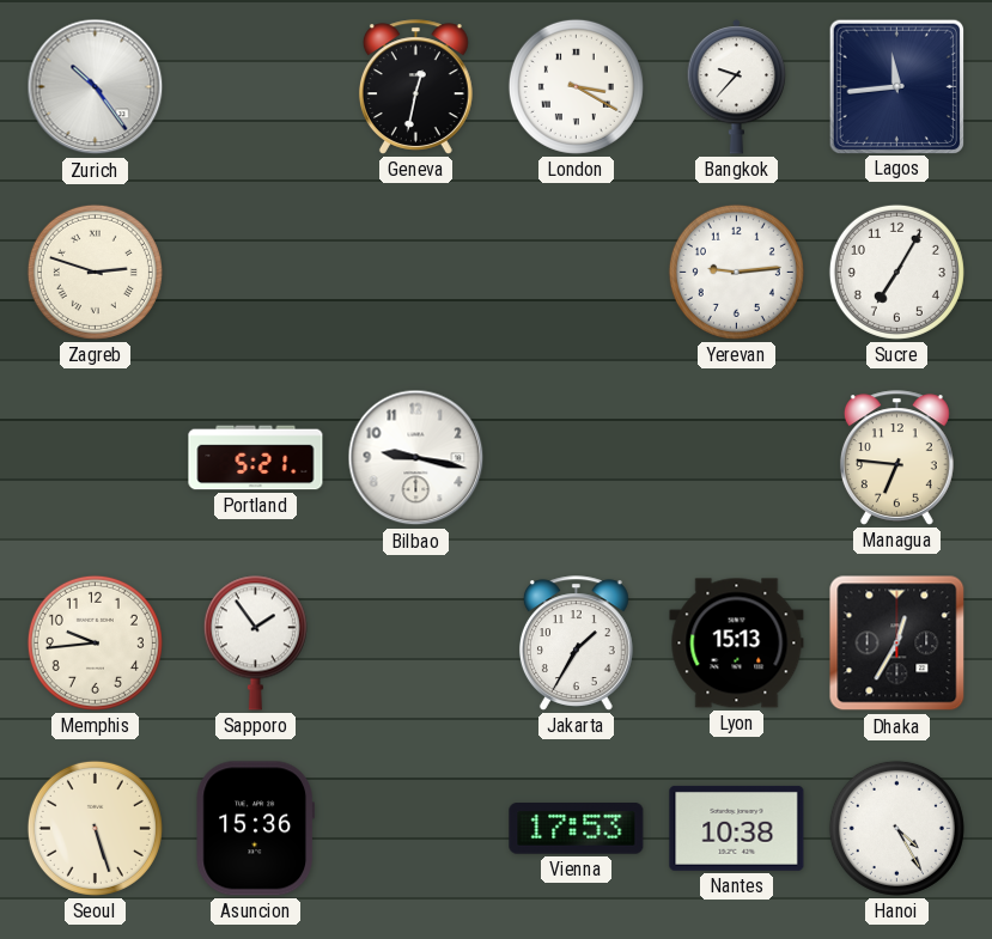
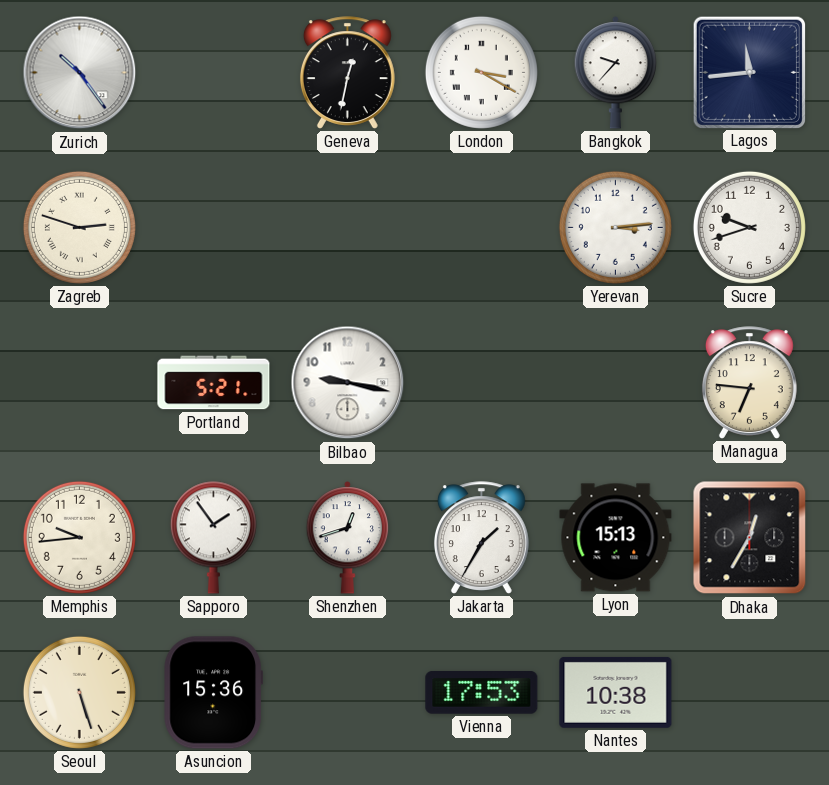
Yerevan: 9:14 -> 3:14
Sucre: 7:05 -> 9:42
Shenzhen: none -> 12:42
Hanoi: 4:25 -> none
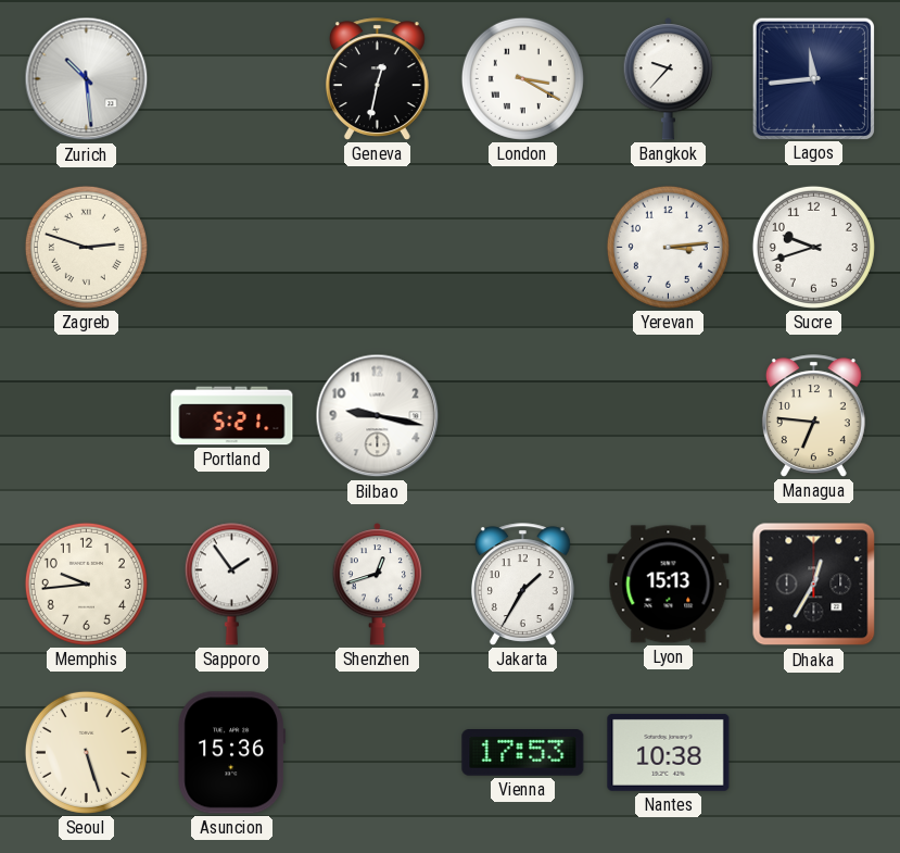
Zurich: 10:24 -> 10:29
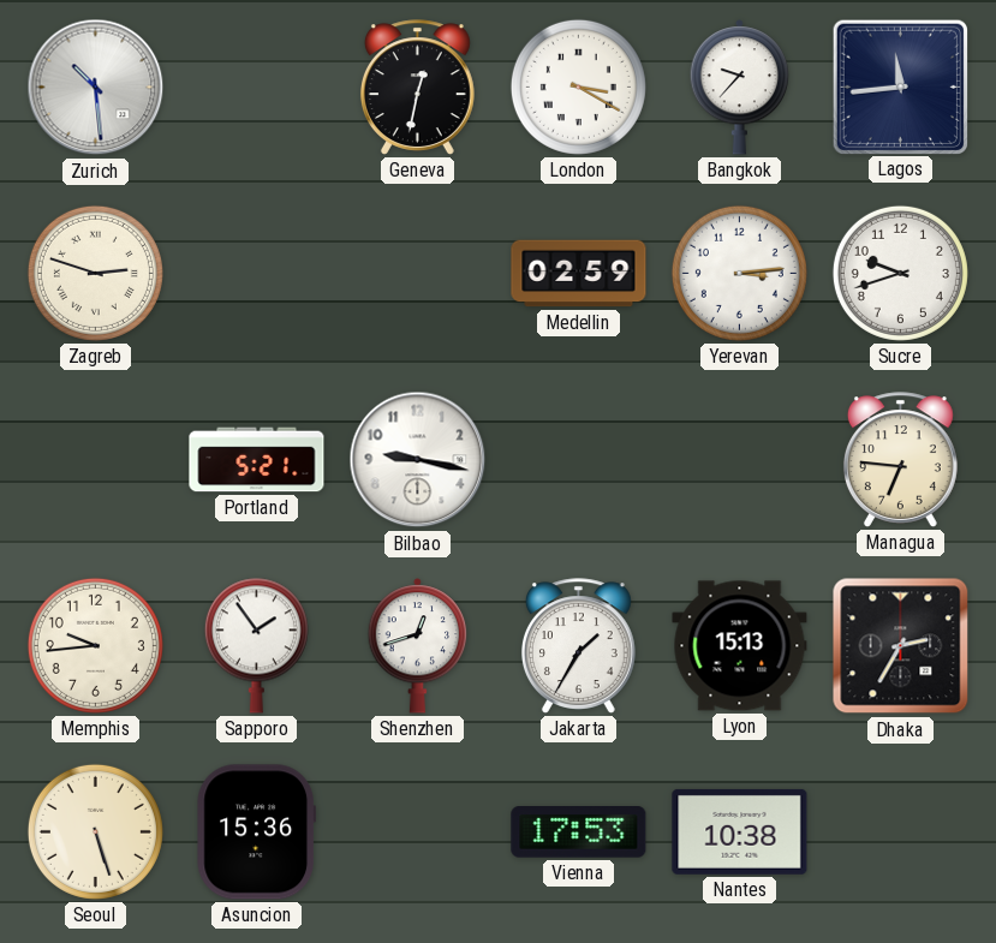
Medellin: none -> 02:59
Dhaka: 12:35 -> 2:35
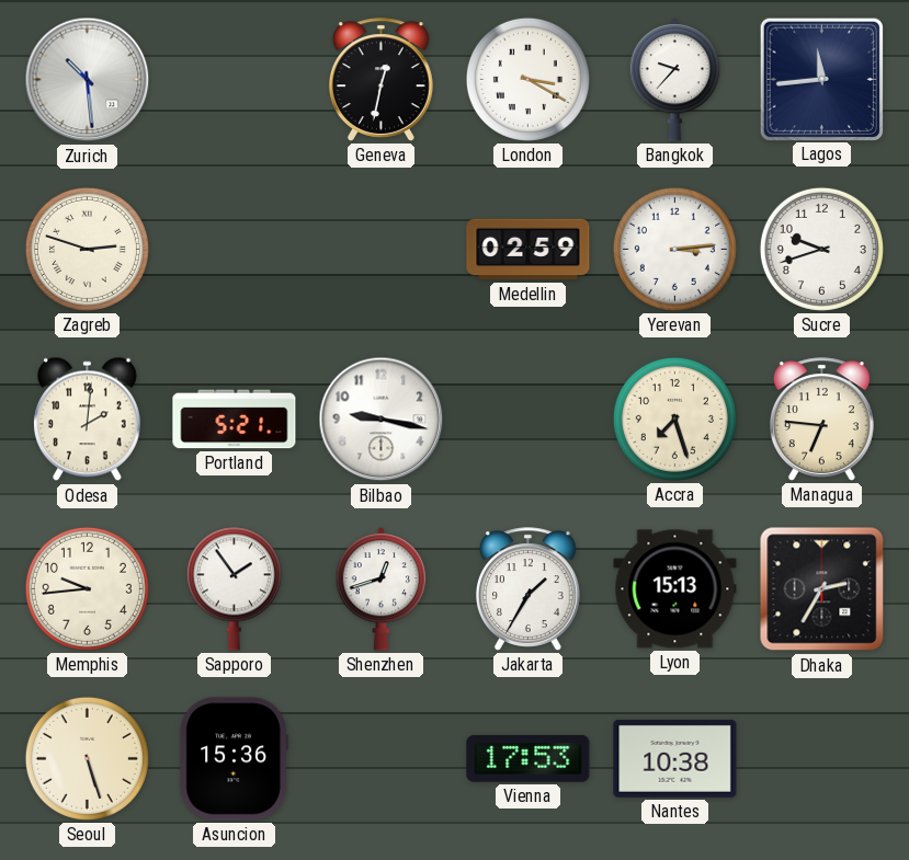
Odesa: none -> 2:01
Accra: none -> 7:27
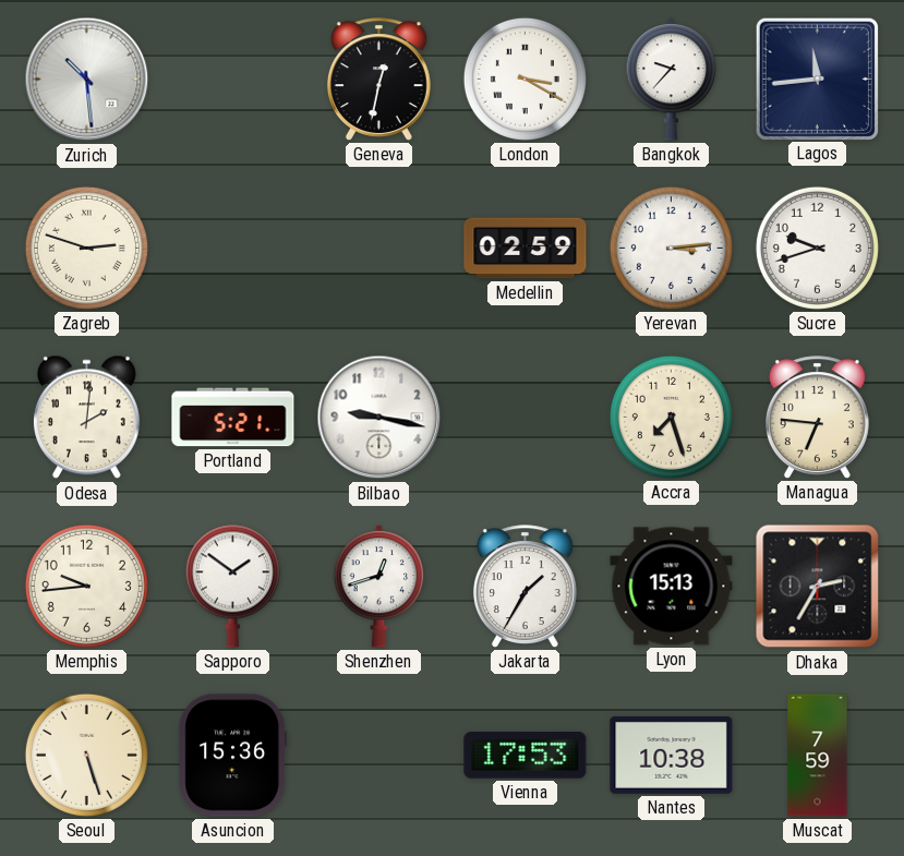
Sapporo: 1:54 -> 1:51
Muscat: none -> 7:59
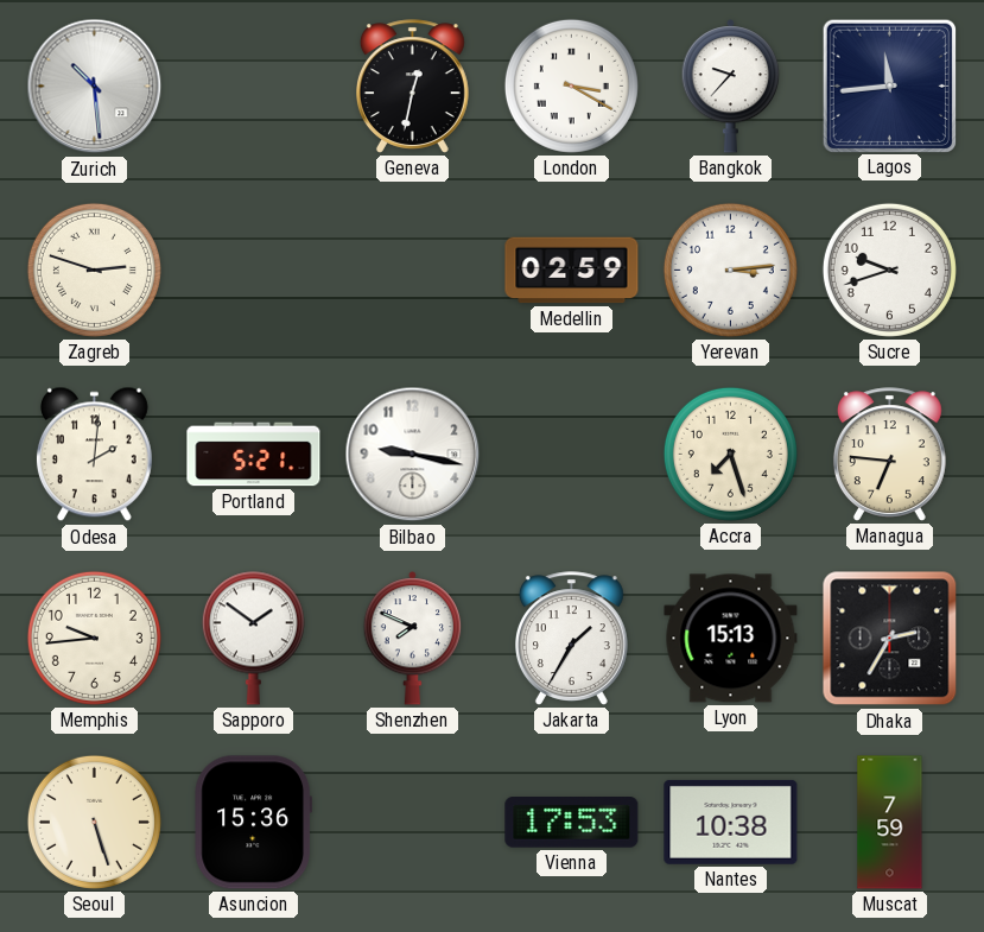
Shenzhen: 12:42 -> 7:49
